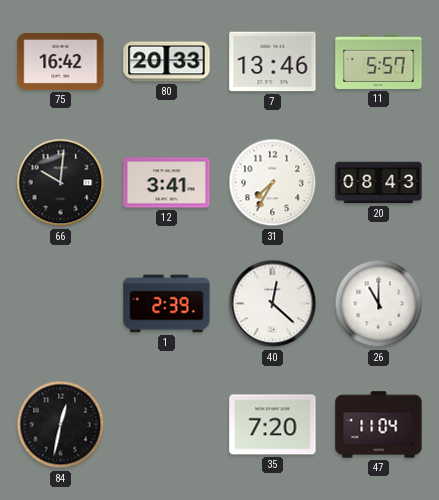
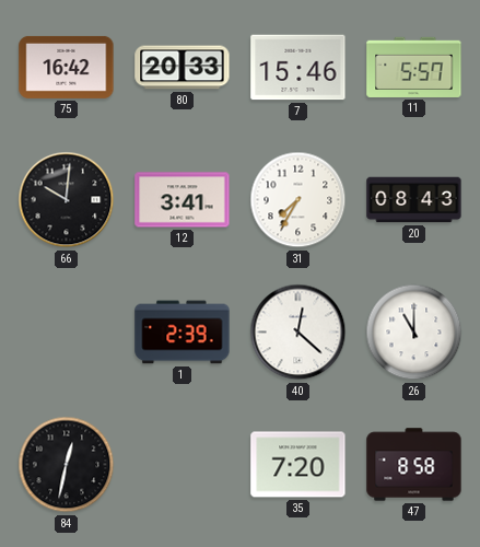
7: 13:46 -> 15:46
47: 11:04 -> 8:58
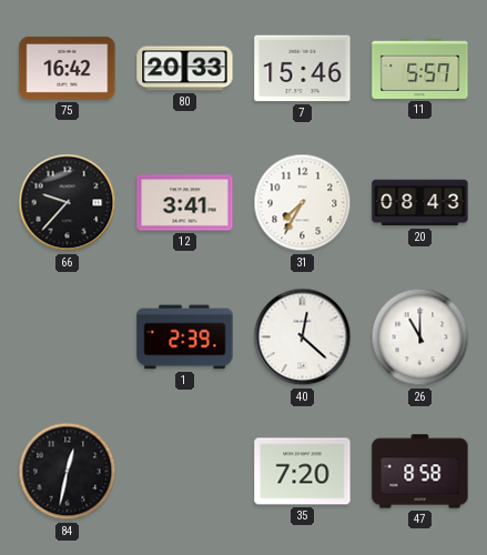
66: 10:01 -> 9:37
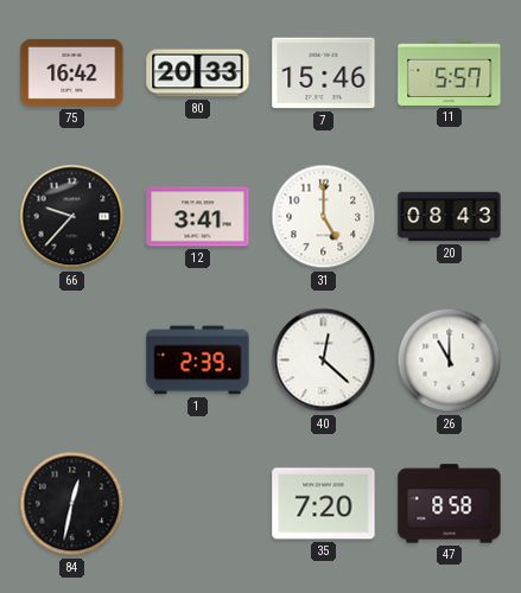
31: 7:35 -> 5:00
